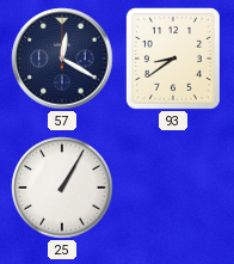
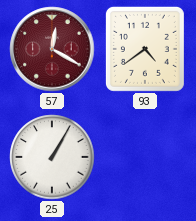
57 dial: navy -> burgundy
93: 8:39 -> 4:39
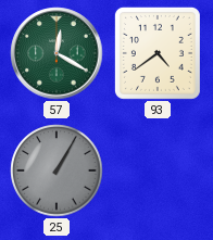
57 dial: burgundy -> green
25 dial: white -> grey
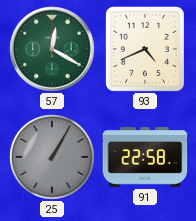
93: 4:39 -> 4:41
91: none -> 22:58
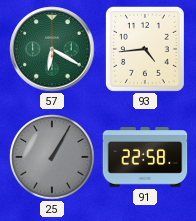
57: 12:20 -> 6:20
93: 4:41 -> 4:44
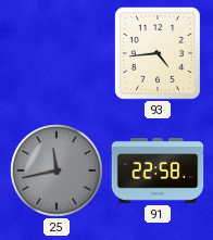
57: 6:20 -> none
25: 1:05 -> 11:43
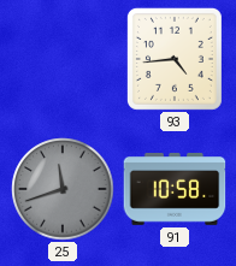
25: 11:43 -> 11:42
91: 22:58 -> 10:58
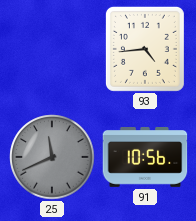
25: 11:42 -> 11:41
91: 10:58 -> 10:56
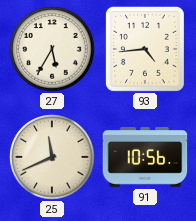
27: none -> 5:35
25 dial: grey -> cream
